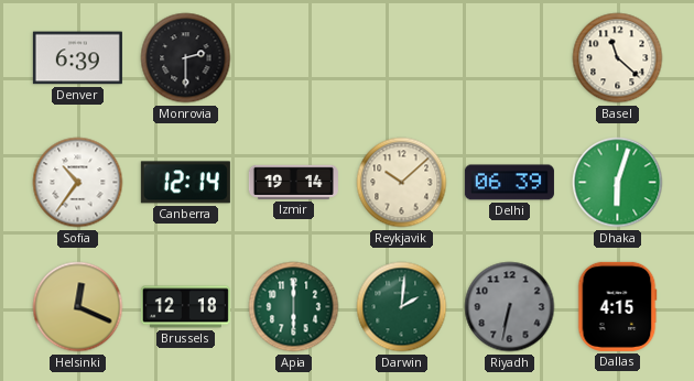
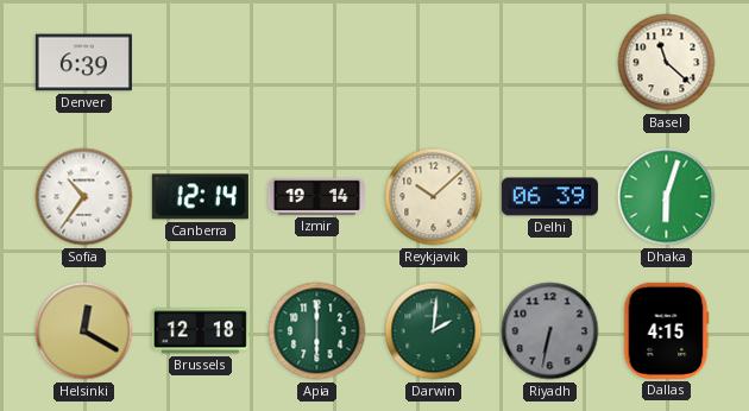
Monrovia: 2:30 -> none
Helsinki: 12:19 -> 12:20
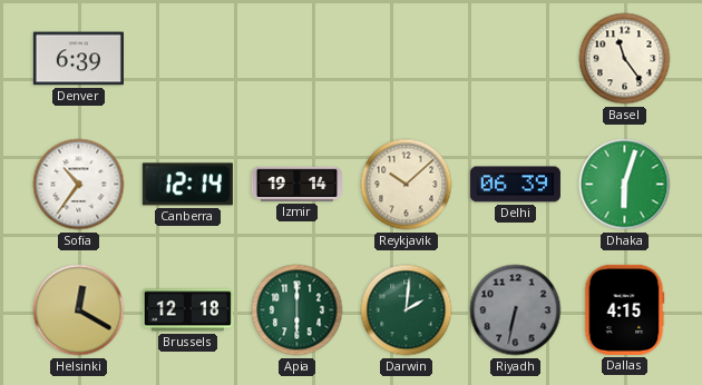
Basel: 11:22 -> 11:24
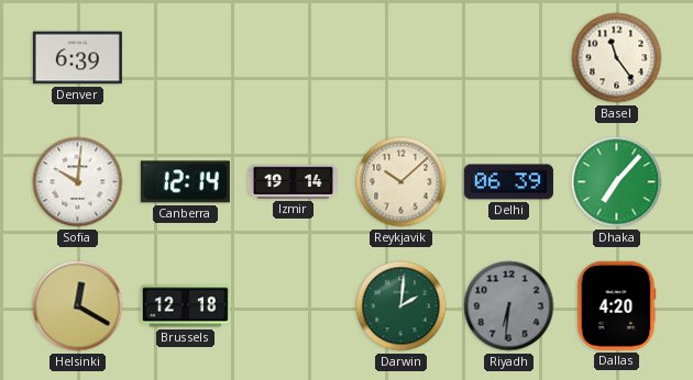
Sofia: 10:36 -> 10:01
Dhaka: 6:03 -> 7:07
Apia: 6:00 -> none
Riyadh: 6:32 -> 6:31
Dallas: 4:15 -> 4:20
